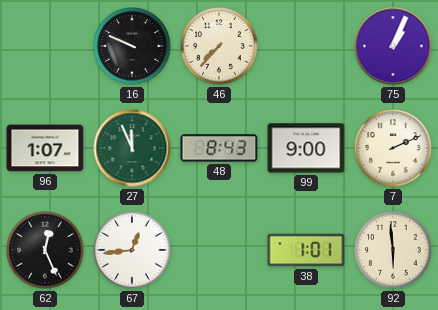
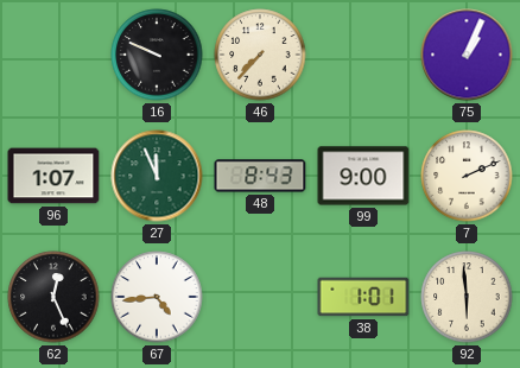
67: 12:44 -> 4:44
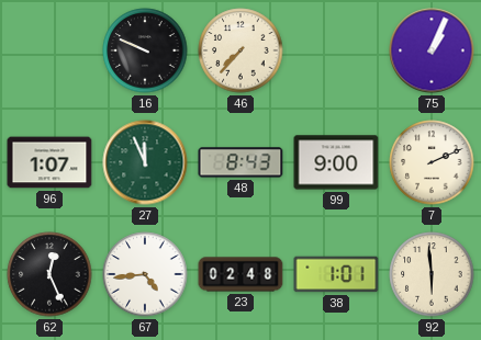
23: none -> 02:48
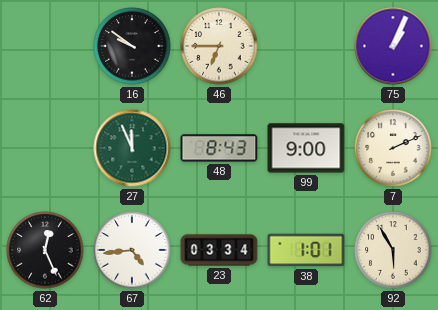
16: 9:49 -> 9:51
46: 7:37 -> 6:45
96: 1:07 -> none
23: 02:48 -> 03:34
92: 5:59 -> 5:55
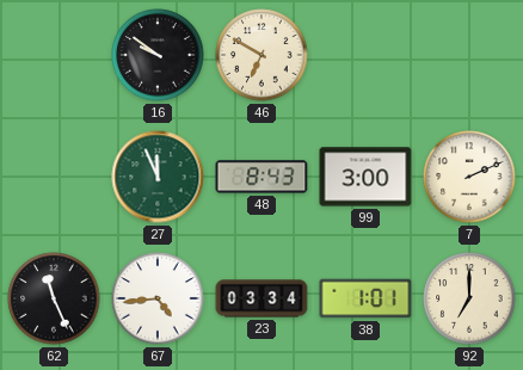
46: 6:45 -> 6:50
75: 1:04 -> none
99: 9:00 -> 3:00
62: 12:26 -> 11:26
92: 5:55 -> 7:00
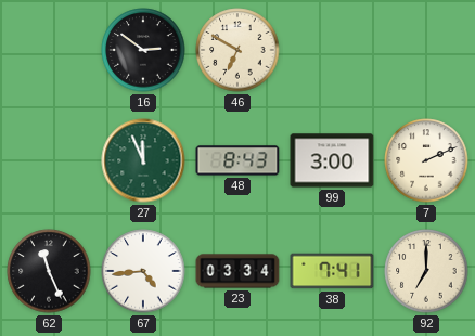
16: 9:51 -> 2:51
38: 1:01 -> 7:41
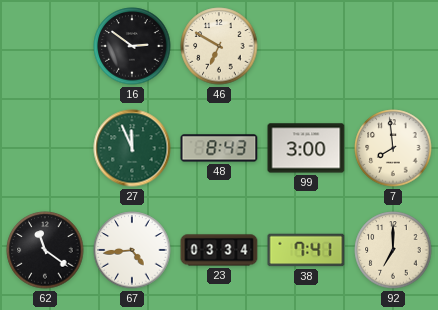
7: 2:11 -> 7:59
62: 11:26 -> 11:21
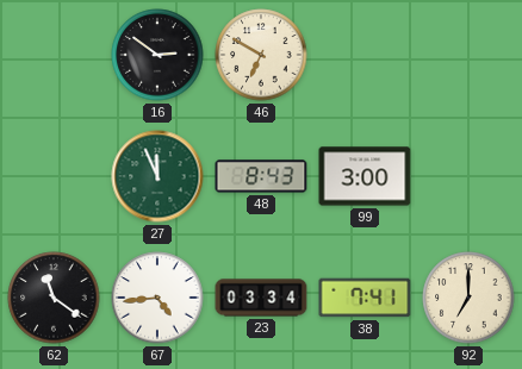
7: 7:59 -> none
